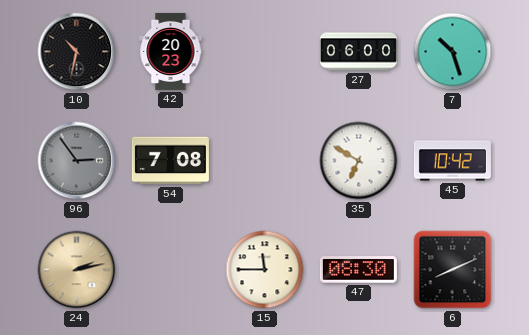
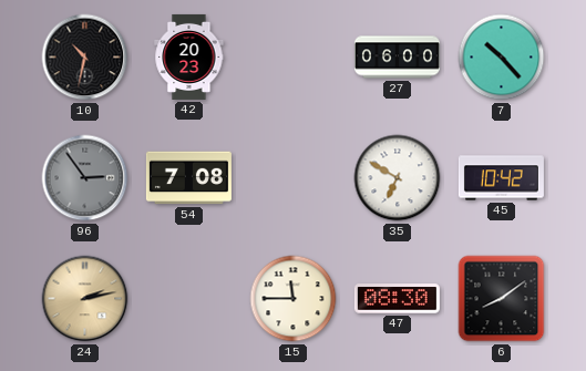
7: 10:27 -> 10:23
6: 8:11 -> 8:09
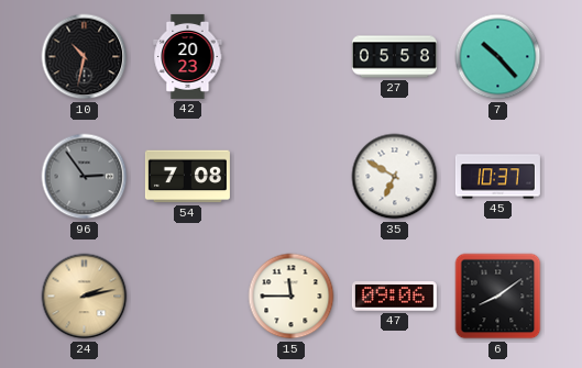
27: 06:00 -> 05:58
45: 10:42 -> 10:37
47: 08:30 -> 09:06
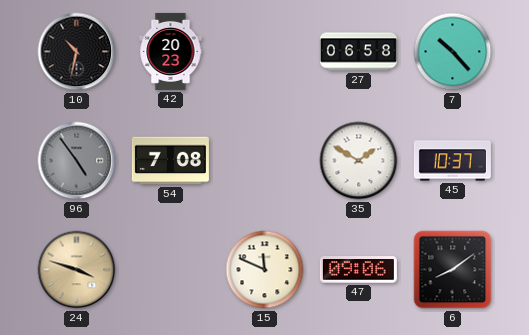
27: 05:58 -> 06:58
96: 2:54 -> 4:54
35: 6:50 -> 1:50
24: 2:13 -> 3:48
15: 11:45 -> 11:49
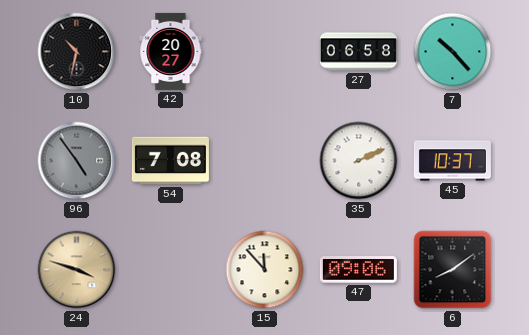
42: 20:23 -> 20:27
35: 1:50 -> 2:11
15: 11:49 -> 11:53
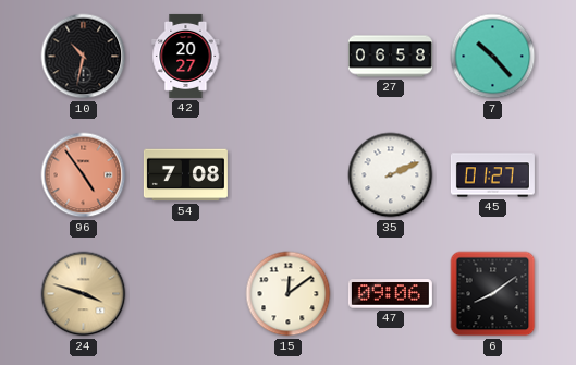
96 dial: grey -> salmon
45: 10:37 -> 01:27
15: 11:53 -> 12:09
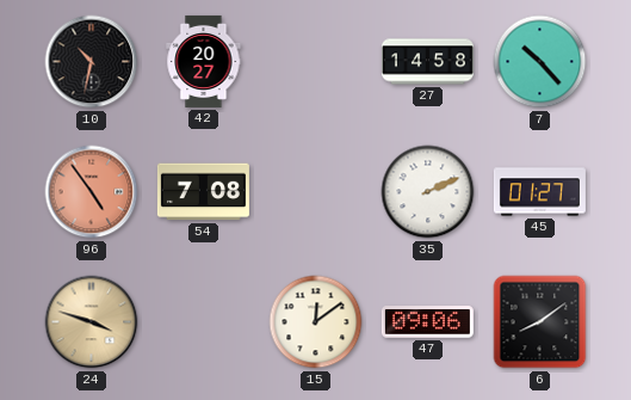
27: 06:58 -> 14:58
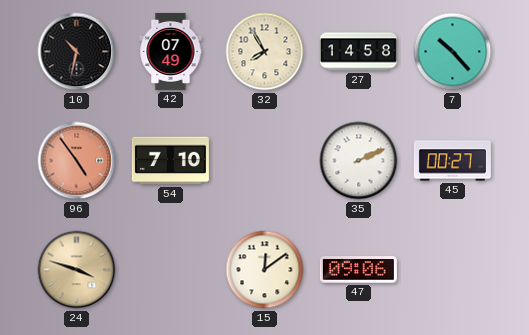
42: 20:27 -> 07:49
32: none -> 7:55
54: 7:08 -> 7:10
45: 01:27 -> 00:27
6: 8:09 -> none
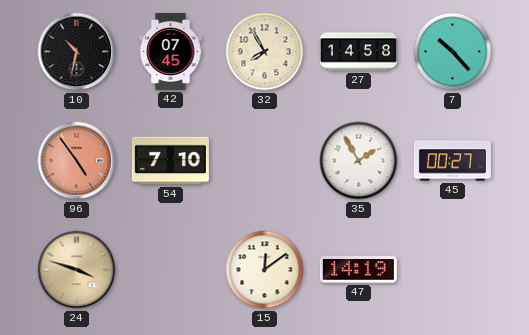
42: 07:49 -> 07:45
35: 2:11 -> 1:55
47: 09:06 -> 14:19
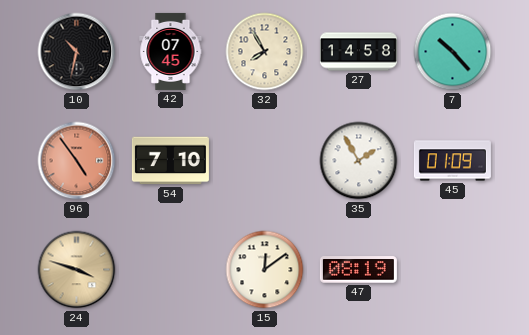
45: 00:27 -> 01:09
47: 14:19 -> 08:19
